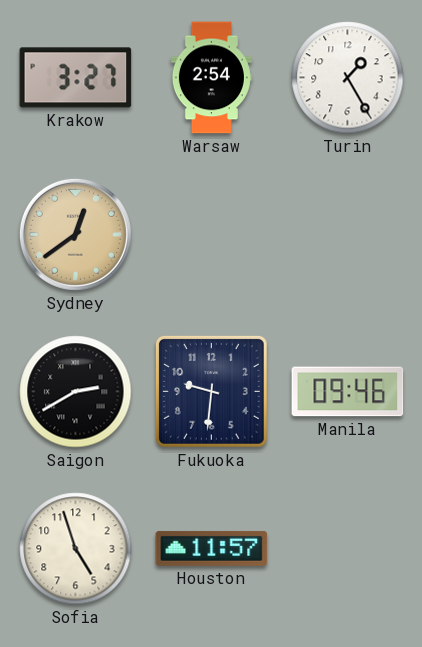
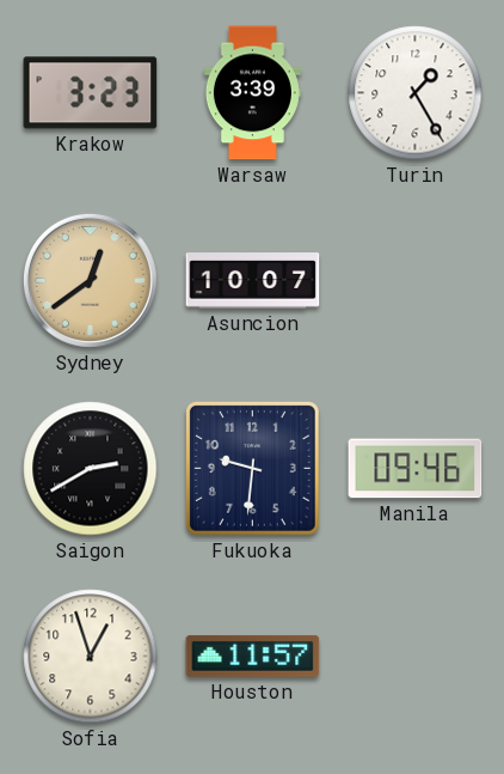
Krakow: 3:27 -> 3:23
Warsaw: 2:54 -> 3:39
Asuncion: none -> 10:07
Sofia: 4:57 -> 12:57
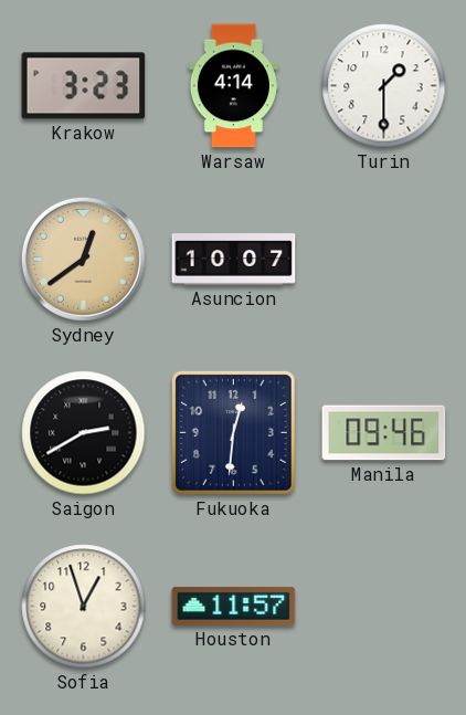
Warsaw: 3:39 -> 4:14
Turin: 1:25 -> 1:30
Fukuoka: 9:31 -> 12:31
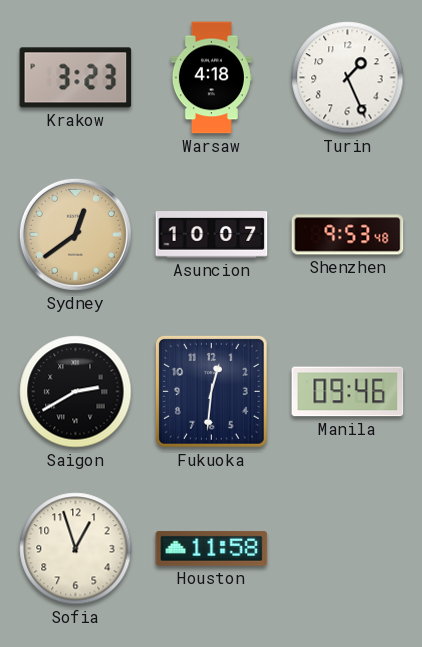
Warsaw: 4:14 -> 4:18
Turin: 1:30 -> 1:26
Shenzhen: none -> 9:53
Houston: 11:57 -> 11:58
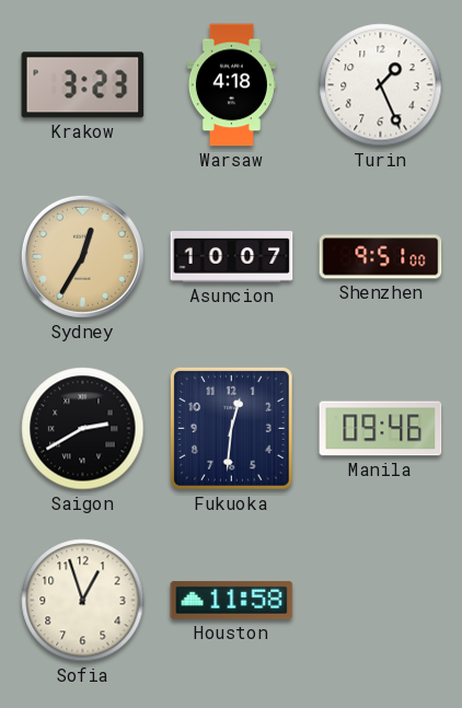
Sydney: 12:39 -> 12:35
Shenzhen: 9:53 -> 9:51
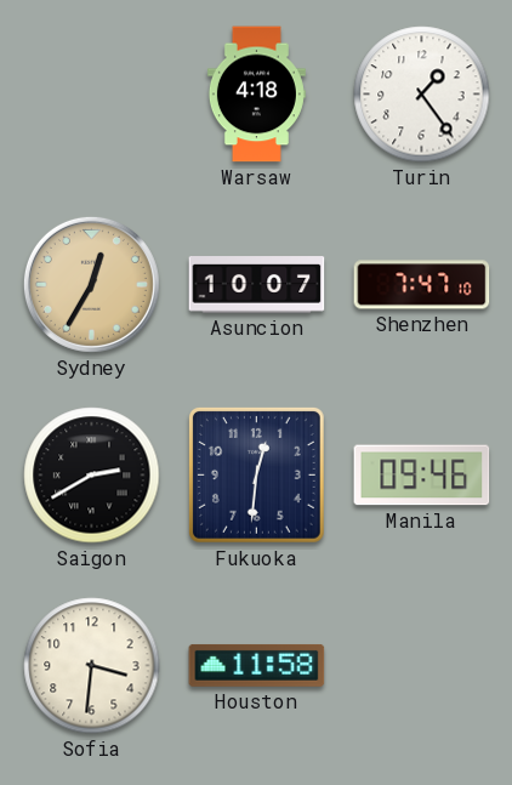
Krakow: 3:23 -> none
Turin: 1:26 -> 1:24
Shenzhen: 9:51 -> 7:47
Sofia: 12:57 -> 3:31
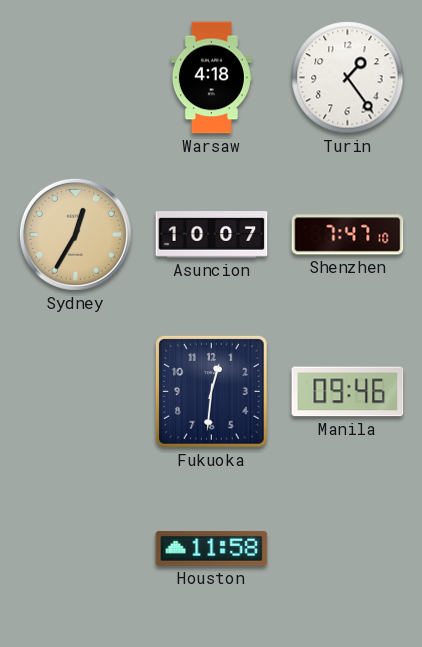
Saigon: 2:40 -> none
Sofia: 3:31 -> none
